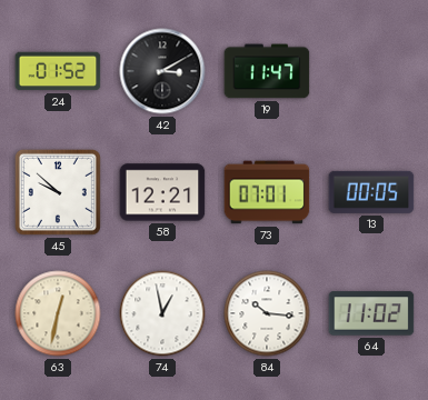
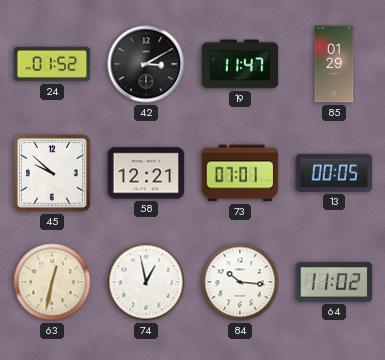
85: none -> 01:29
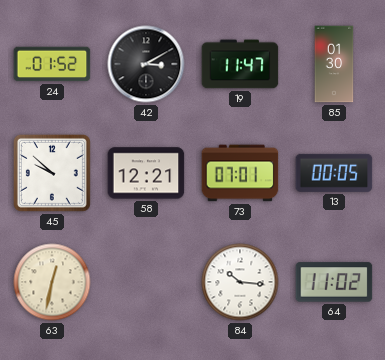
85: 01:29 -> 01:30
74: 12:58 -> none
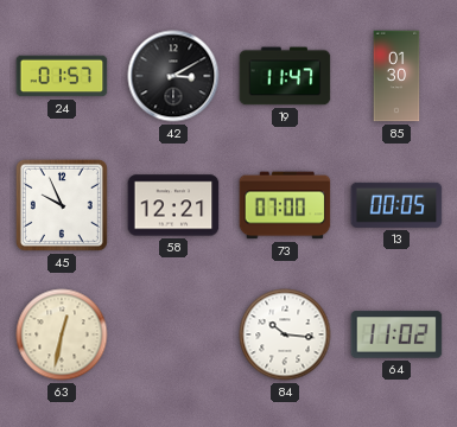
24: 01:52 -> 01:57
45: 9:52 -> 9:56
73: 07:01 -> 07:00
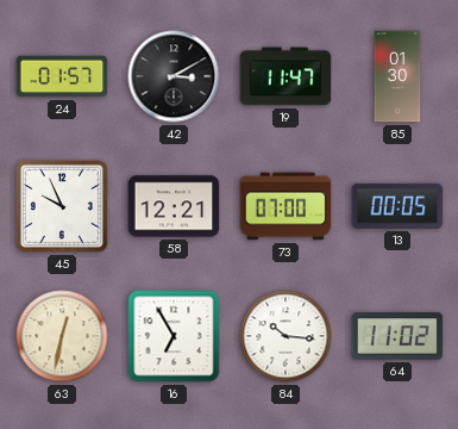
16: none -> 6:55
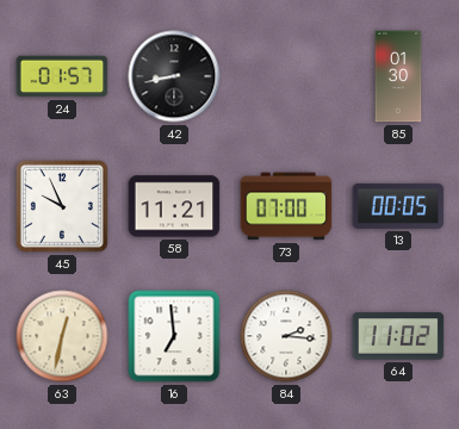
42: 3:10 -> 8:43
19: 11:47 -> none
58: 12:21 -> 11:21
16: 6:55 -> 6:59
84: 10:16 -> 2:16
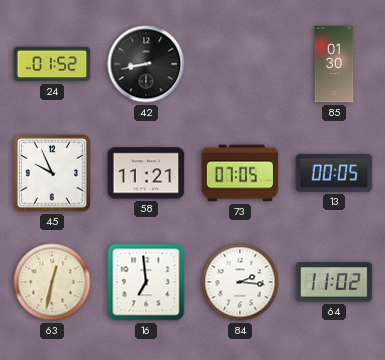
24: 01:57 -> 01:52
73: 07:00 -> 07:05
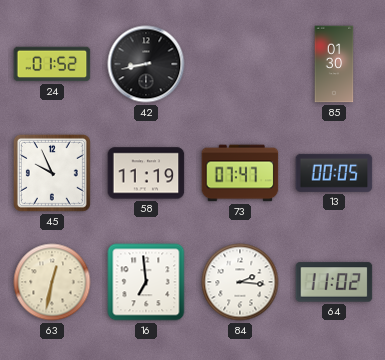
58: 11:21 -> 11:19
73: 07:05 -> 07:47
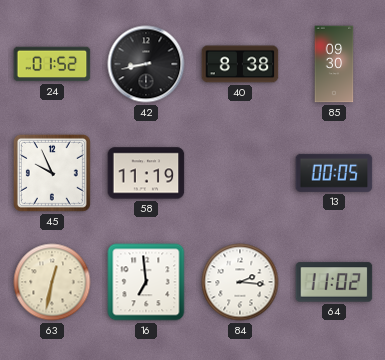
40: none -> 8:38
85: 01:30 -> 09:30
73: 07:47 -> none
